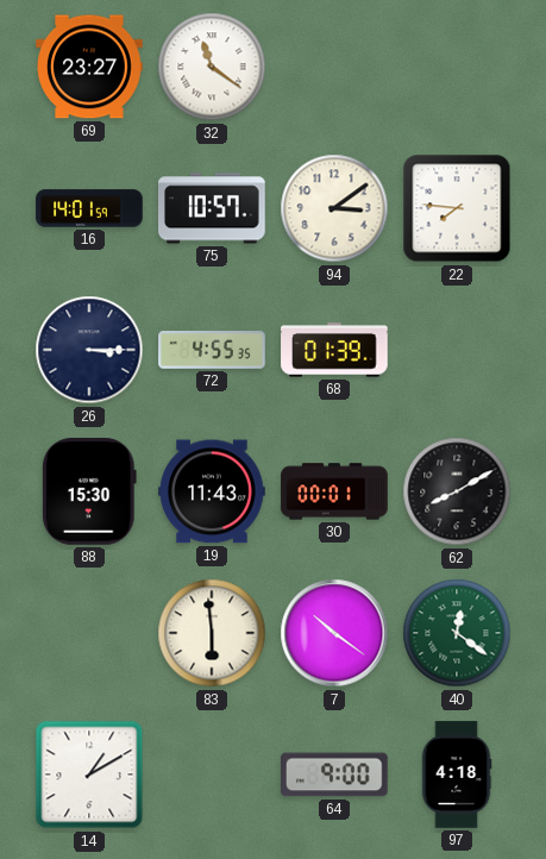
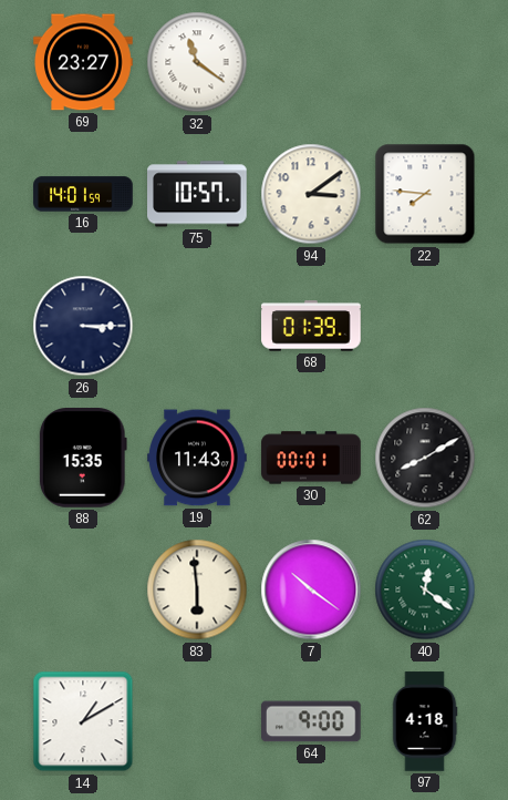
72: 4:55 -> none
88: 15:30 -> 15:35
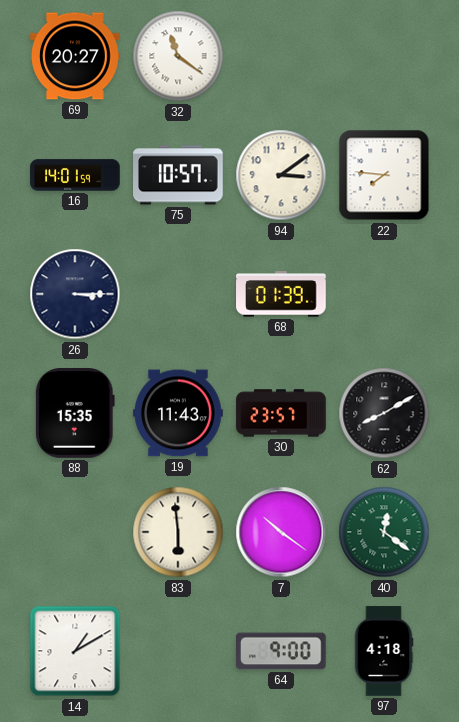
69: 23:27 -> 20:27
30: 00:01 -> 23:57
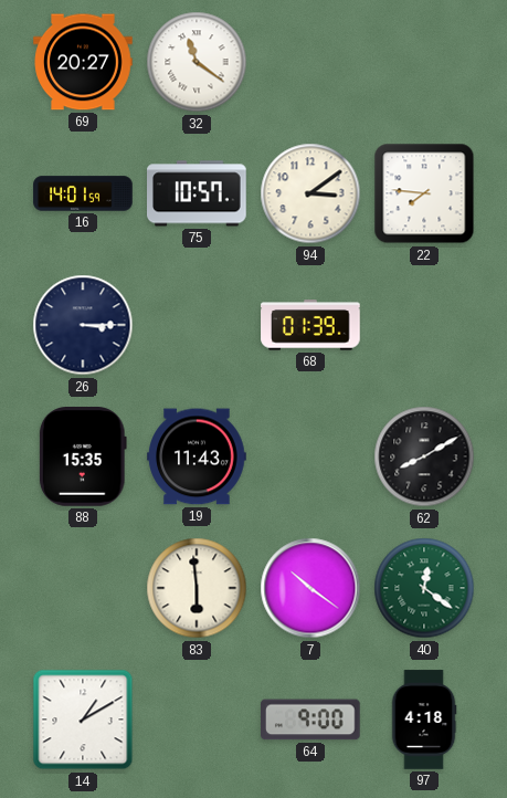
30: 23:57 -> none
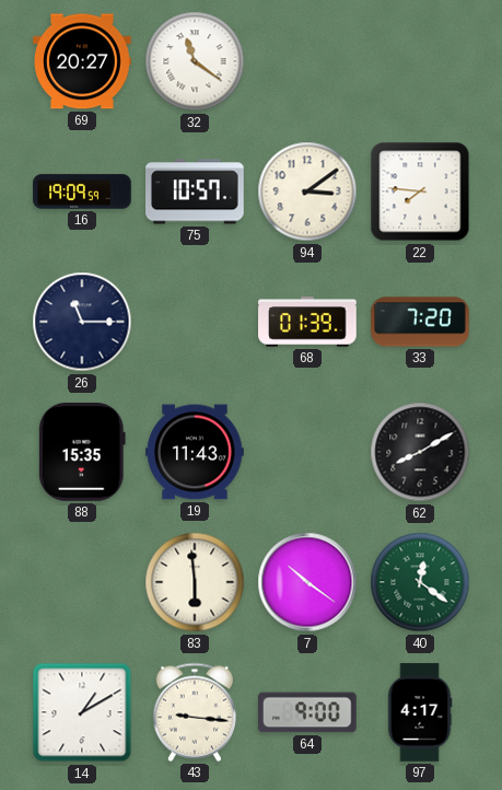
16: 14:01 -> 19:09
26: 3:15 -> 11:15
33: none -> 7:20
43: none -> 9:16
97: 4:18 -> 4:17
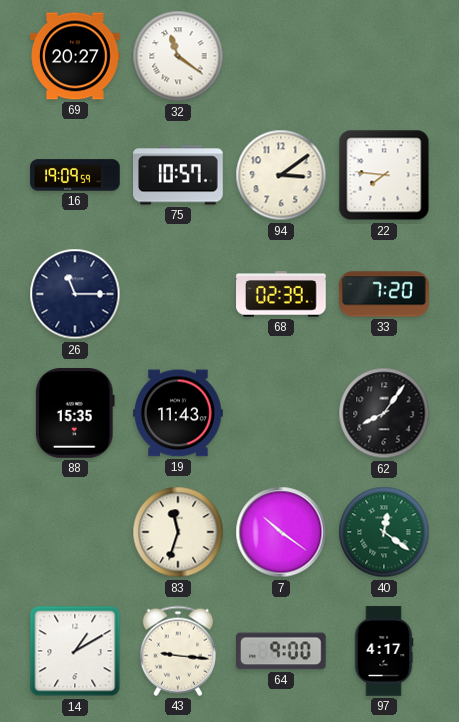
68: 01:39 -> 02:39
62: 8:10 -> 8:06
83: 5:59 -> 11:33
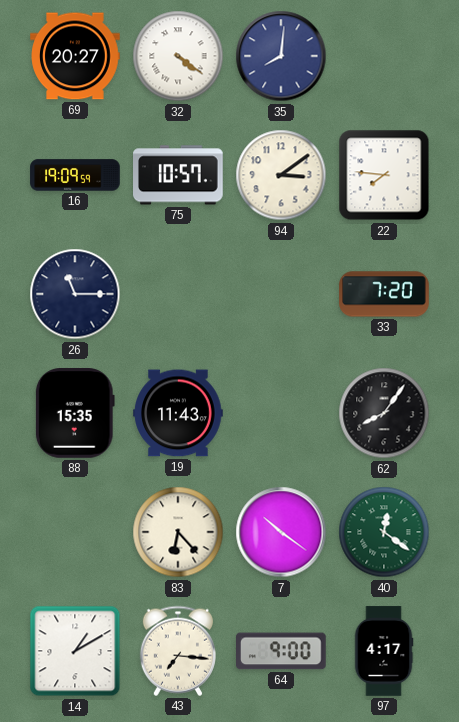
32: 11:21 -> 4:21
35: none -> 8:01
68: 02:39 -> none
83: 11:33 -> 6:23
43: 9:16 -> 7:16
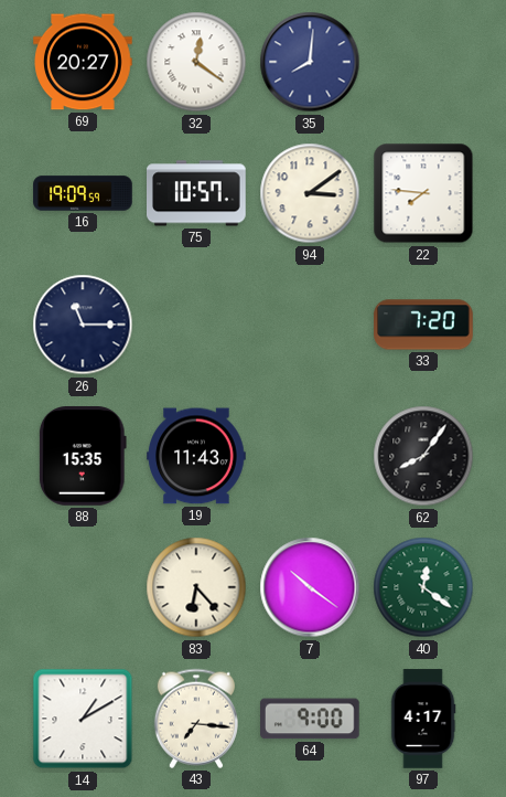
32: 4:21 -> 12:21
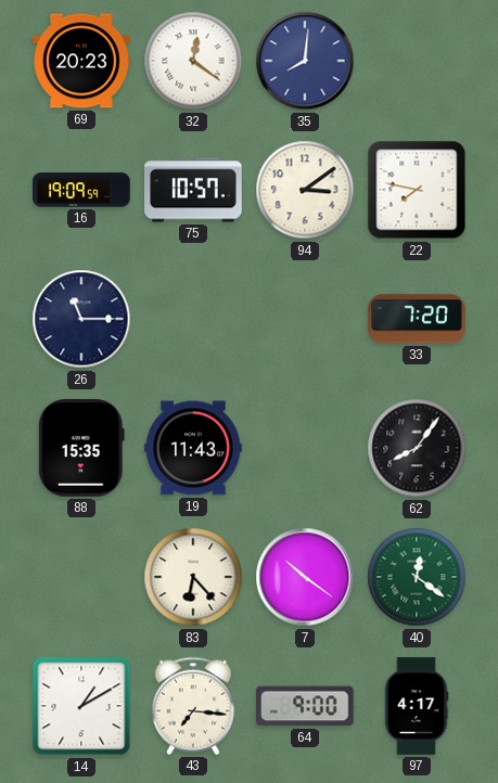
69: 20:27 -> 20:23
22: 7:46 -> 7:47
